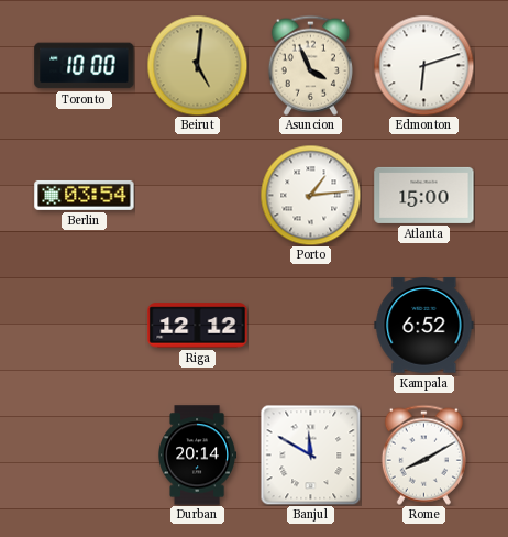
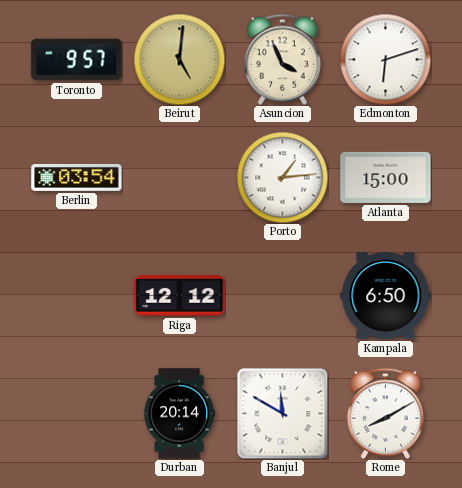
Toronto: 10:00 -> 9:57
Kampala: 6:52 -> 6:50
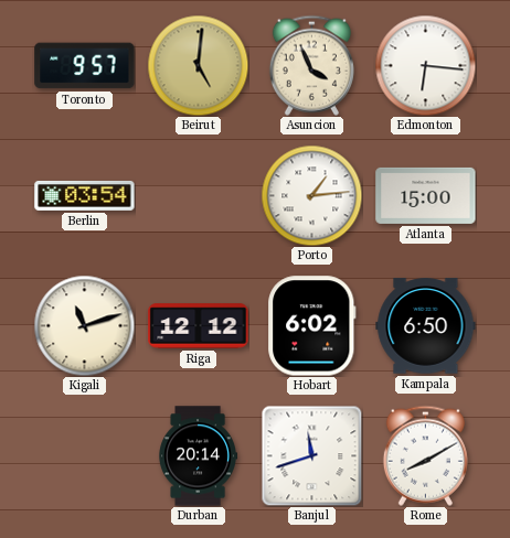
Edmonton: 6:12 -> 6:16
Kigali: none -> 11:12
Hobart: none -> 6:02
Banjul: 11:50 -> 11:42
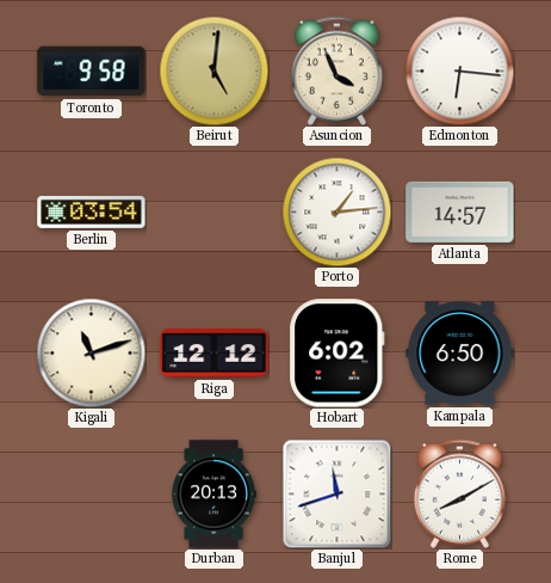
Toronto: 9:57 -> 9:58
Atlanta: 15:00 -> 14:57
Durban: 20:14 -> 20:13
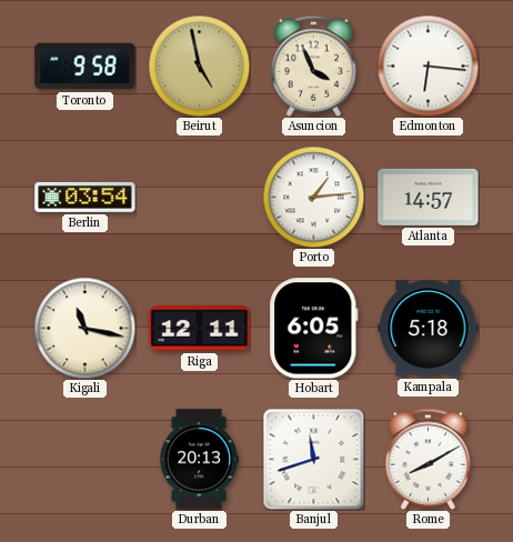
Beirut: 5:01 -> 4:58
Kigali: 11:12 -> 11:17
Riga: 12:12 -> 12:11
Hobart: 6:02 -> 6:05
Kampala: 6:50 -> 5:18
